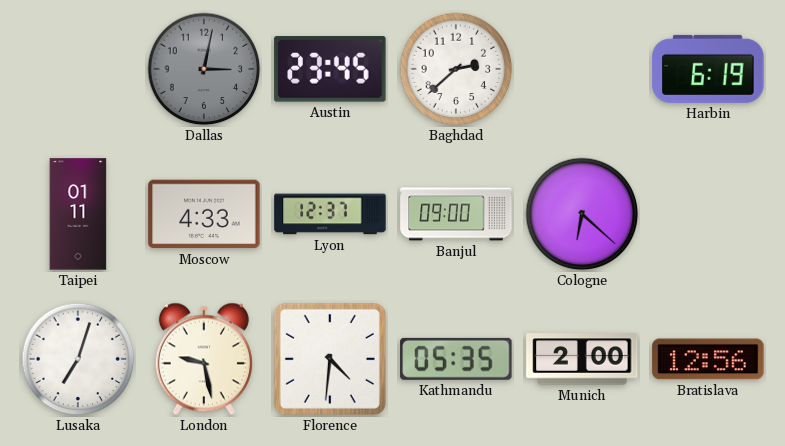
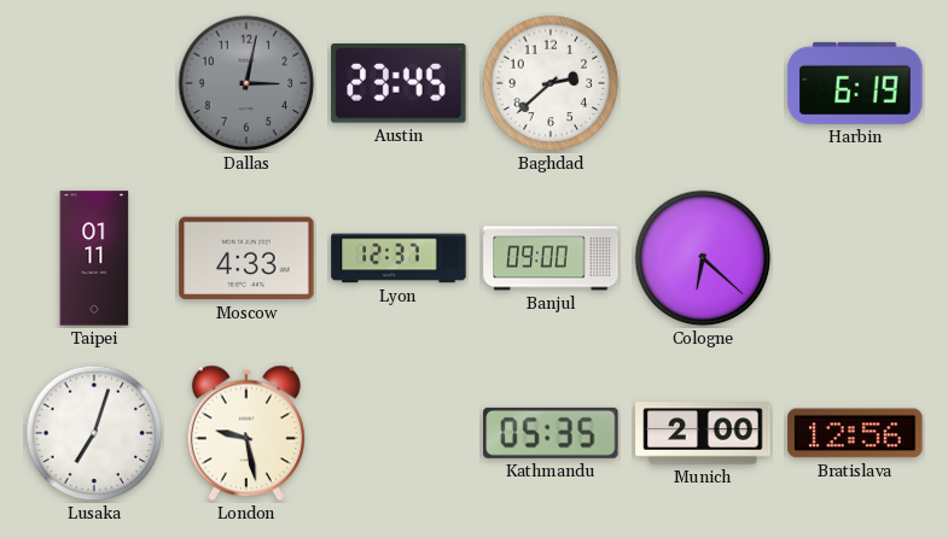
Florence: 4:31 -> none
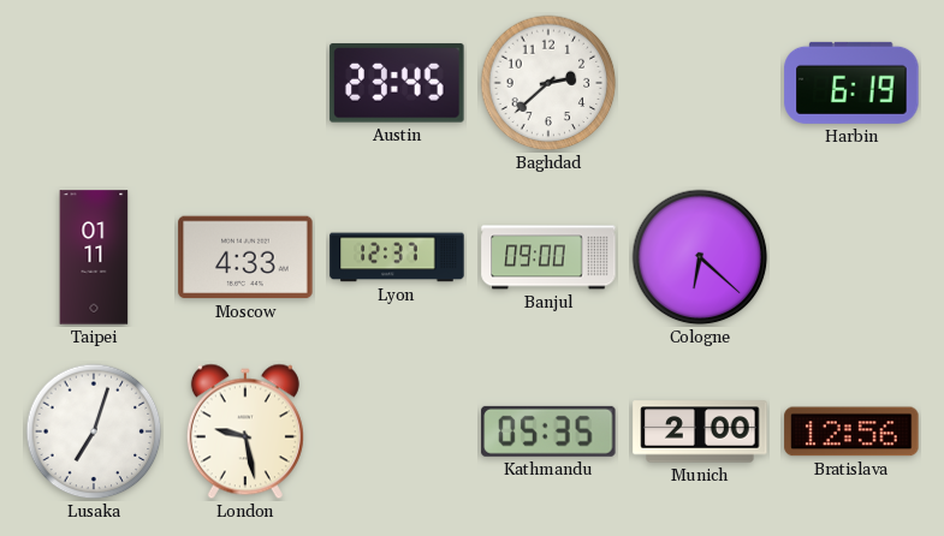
Dallas: 3:02 -> none
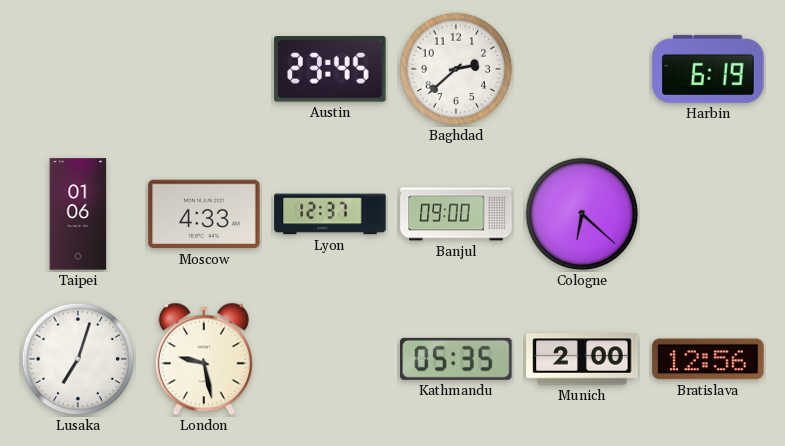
Taipei: 01:11 -> 01:06
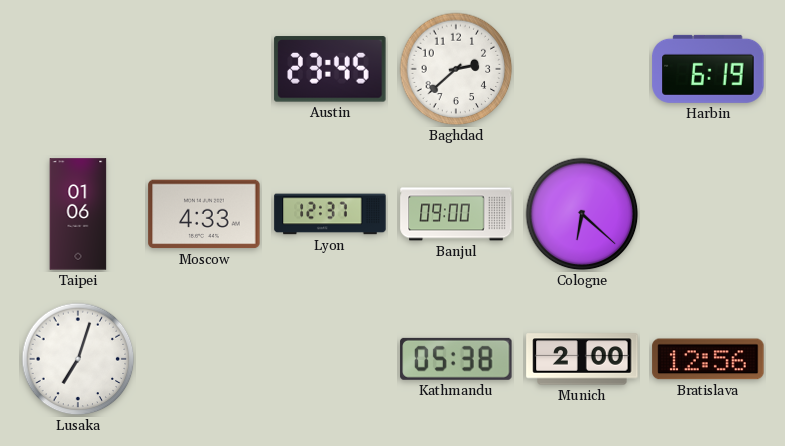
London: 9:28 -> none
Kathmandu: 05:35 -> 05:38
